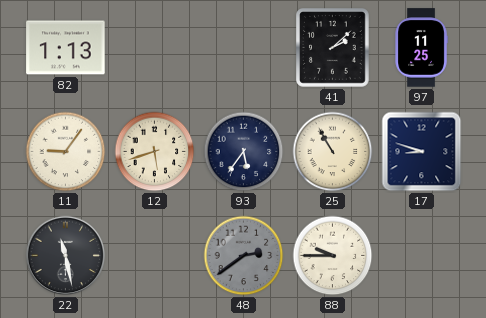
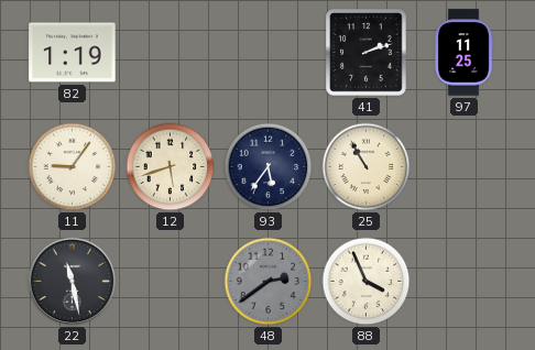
82: 1:13 -> 1:19
41: 2:08 -> 2:12
17: 8:48 -> none
88: 9:45 -> 3:56
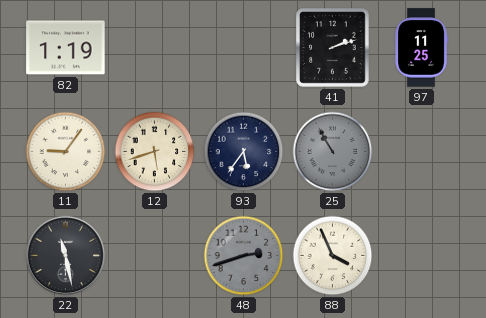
25 dial: cream -> grey
48: 2:39 -> 2:42
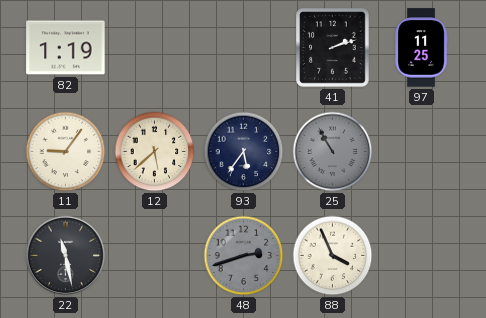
12: 5:42 -> 5:38
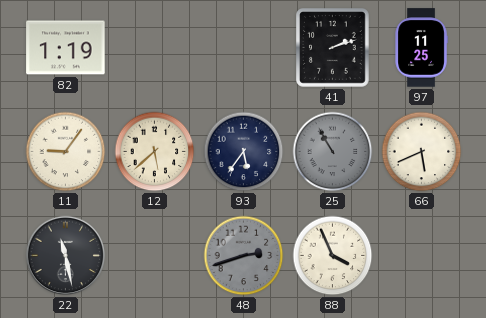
66: none -> 5:41
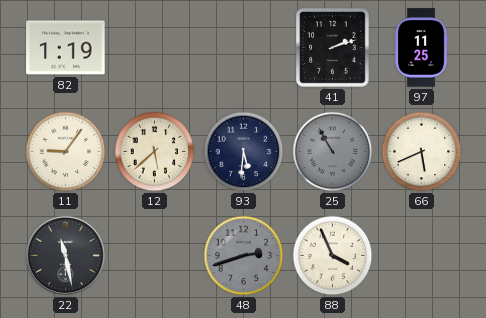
93: 5:36 -> 5:31
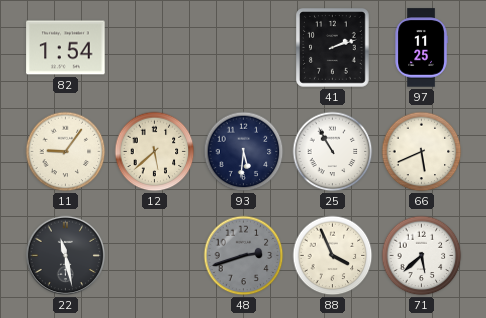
82: 1:19 -> 1:54
25 dial: grey -> white
71: none -> 5:38
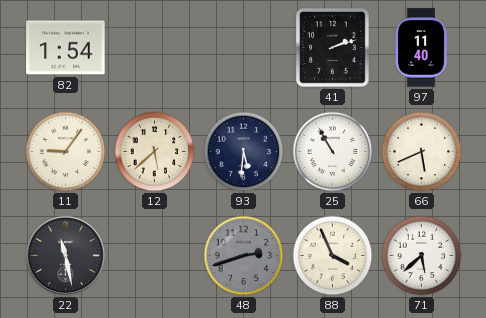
97: 11:25 -> 11:40
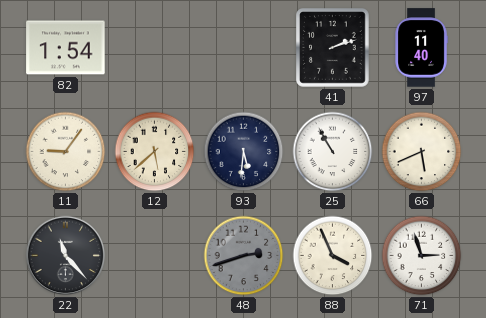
22: 11:28 -> 11:23
71: 5:38 -> 2:57
